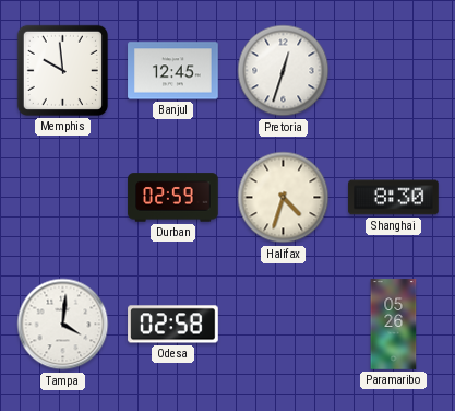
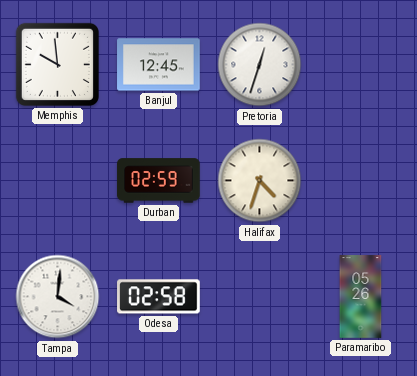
Shanghai: 8:30 -> none
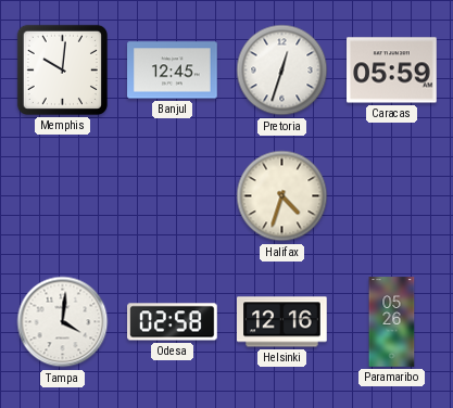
Memphis: 9:59 -> 10:01
Caracas: none -> 05:59
Durban: 02:59 -> none
Helsinki: none -> 12:16
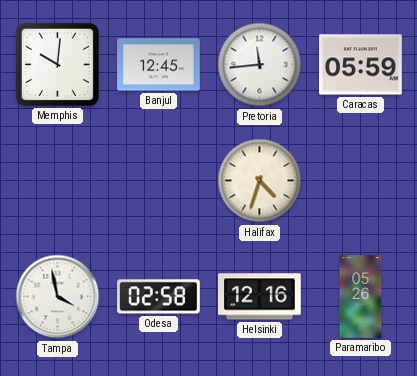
Pretoria: 12:33 -> 11:44
Tampa: 4:01 -> 3:58
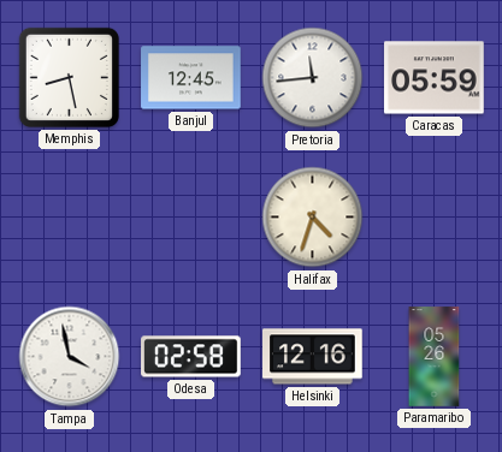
Memphis: 10:01 -> 8:28
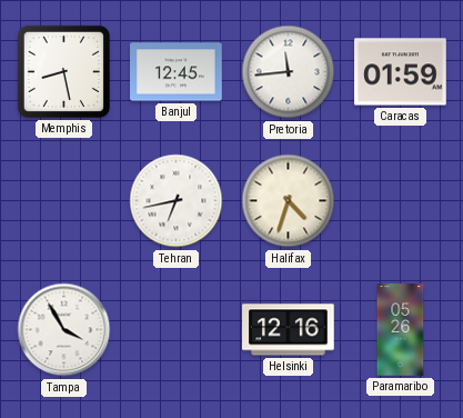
Caracas: 05:59 -> 01:59
Tehran: none -> 6:43
Tampa: 3:58 -> 3:55
Odesa: 02:58 -> none
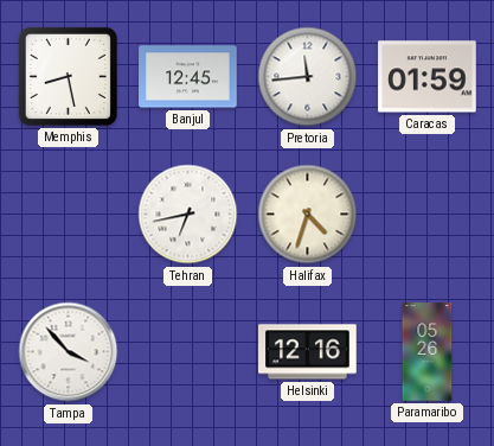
Tampa: 3:55 -> 3:53
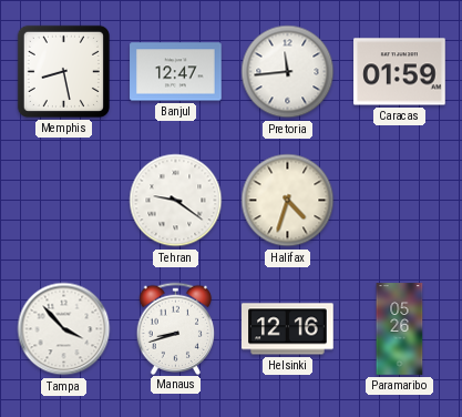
Banjul: 12:45 -> 12:47
Tehran: 6:43 -> 9:21
Manaus: none -> 8:42
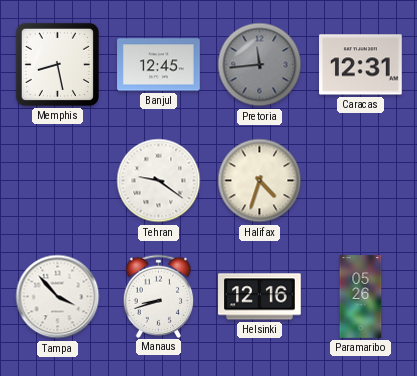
Banjul: 12:47 -> 12:45
Pretoria dial: white -> grey
Caracas: 01:59 -> 12:31
